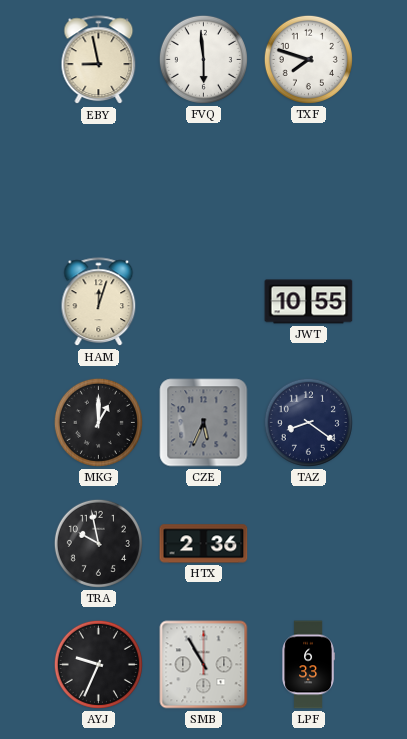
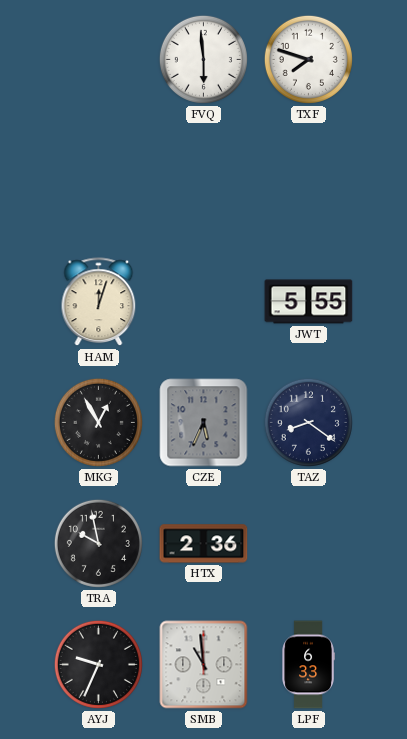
EBY: 8:58 -> none
JWT: 10:55 -> 5:55
MKG: 1:00 -> 12:55
SMB: 10:55 -> 10:59
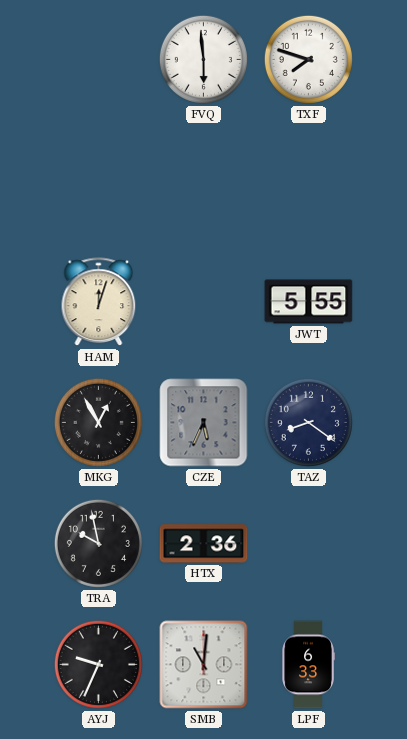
SMB: 10:59 -> 11:01
